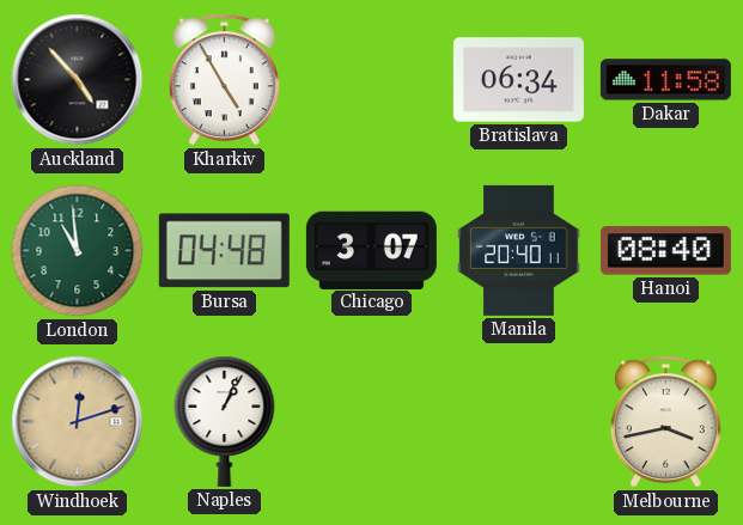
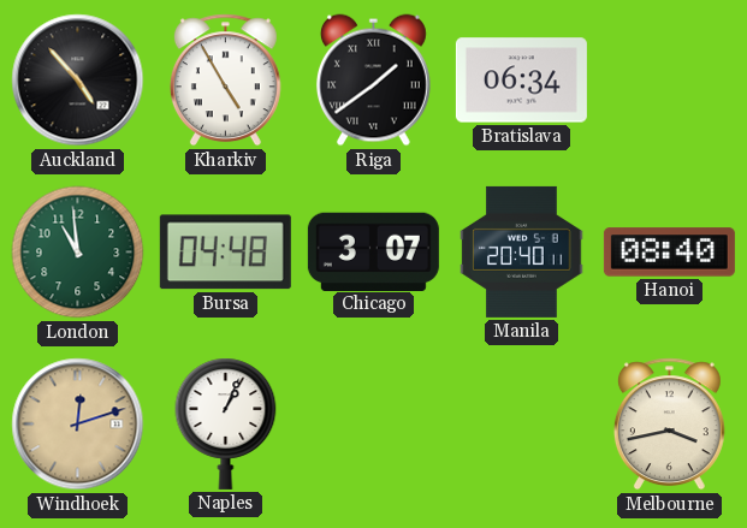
Riga: none -> 1:39
Dakar: 11:58 -> none
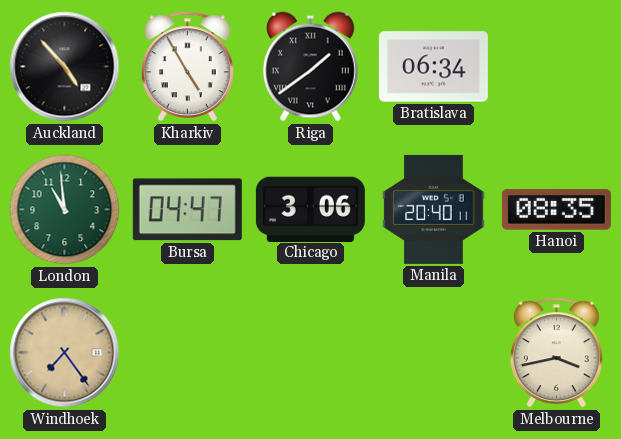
Bursa: 04:48 -> 04:47
Chicago: 3:07 -> 3:06
Hanoi: 08:40 -> 08:35
Windhoek: 12:12 -> 7:24
Naples: 1:04 -> none
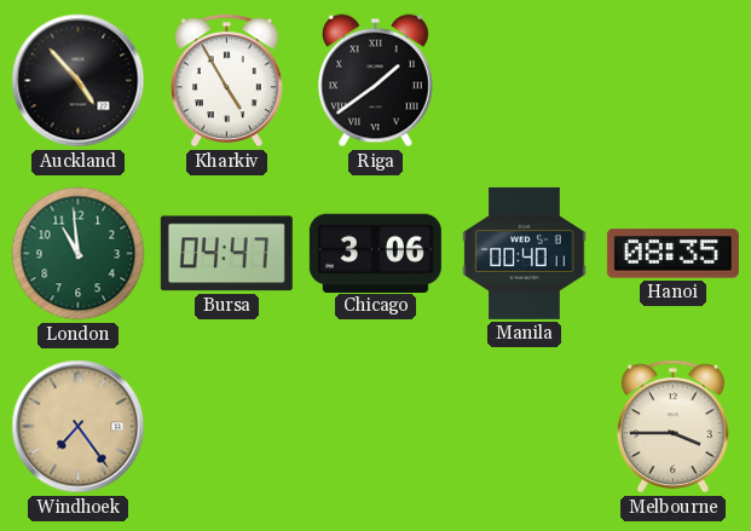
Bratislava: 06:34 -> none
Manila: 20:40 -> 00:40
Melbourne: 3:43 -> 3:45
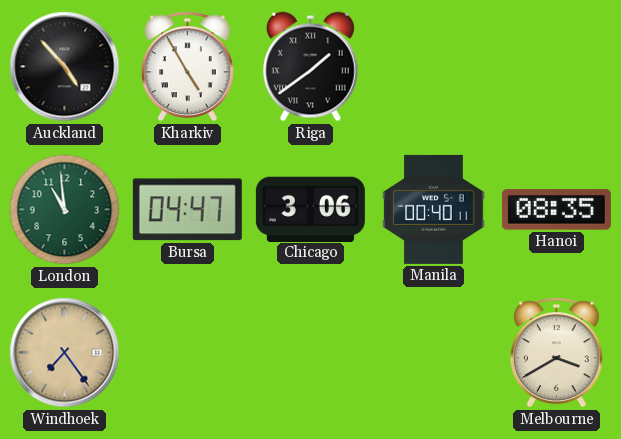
Melbourne: 3:45 -> 3:40
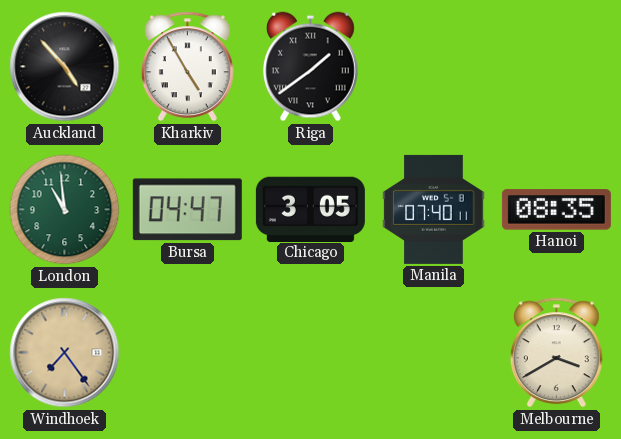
Chicago: 3:06 -> 3:05
Manila: 00:40 -> 07:40
